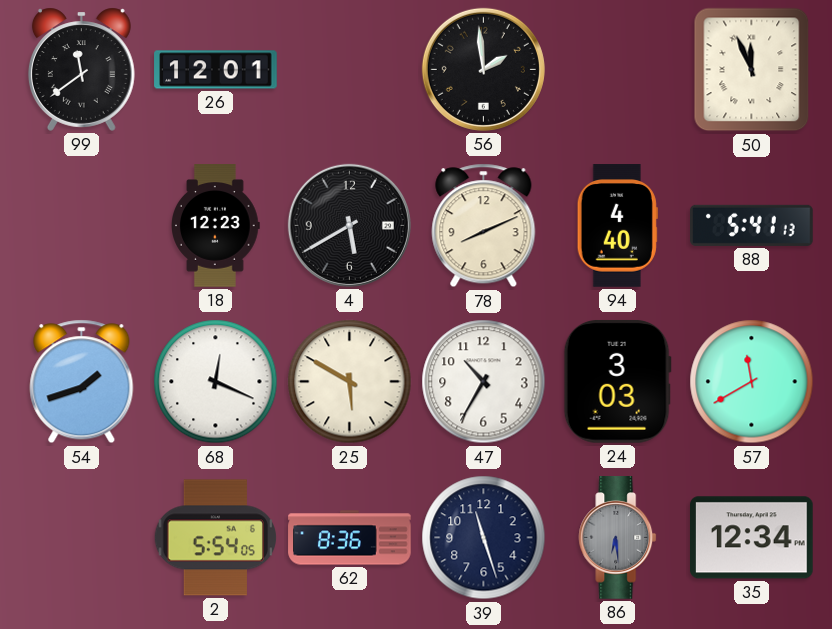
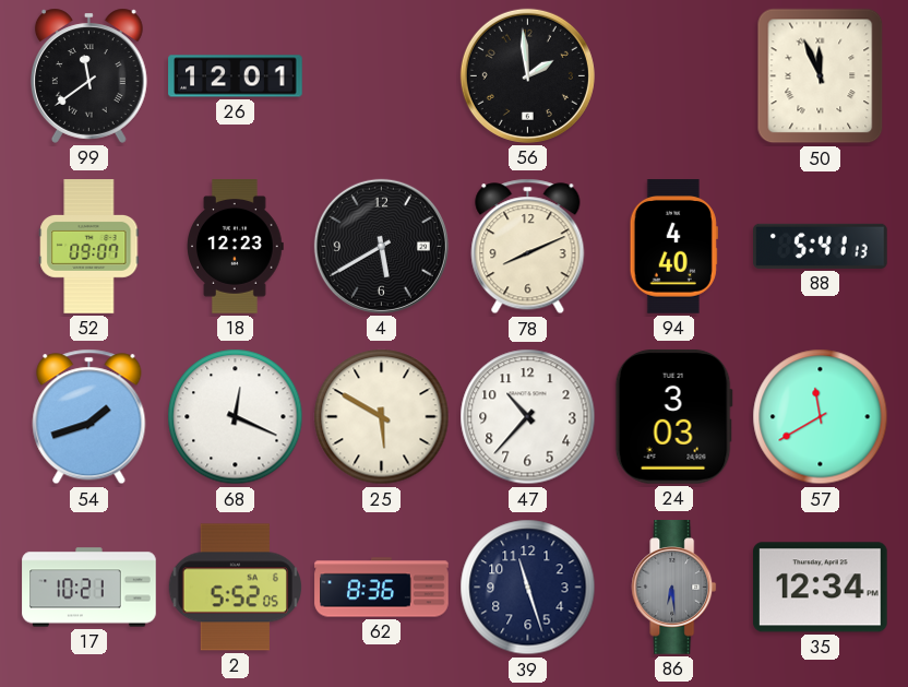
52: none -> 09:07
47: 10:35 -> 10:37
17: none -> 10:21
2: 5:54 -> 5:52
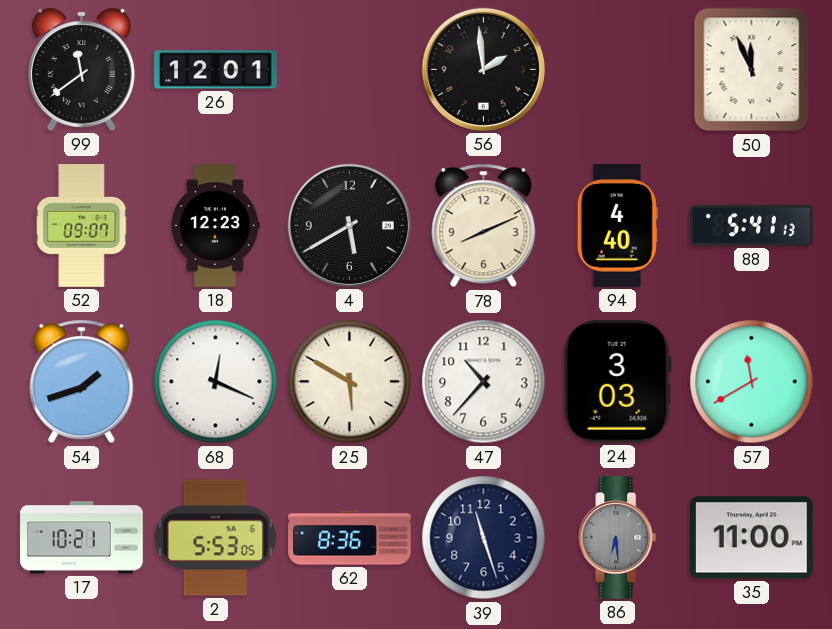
2: 5:52 -> 5:53
35: 12:34 -> 11:00
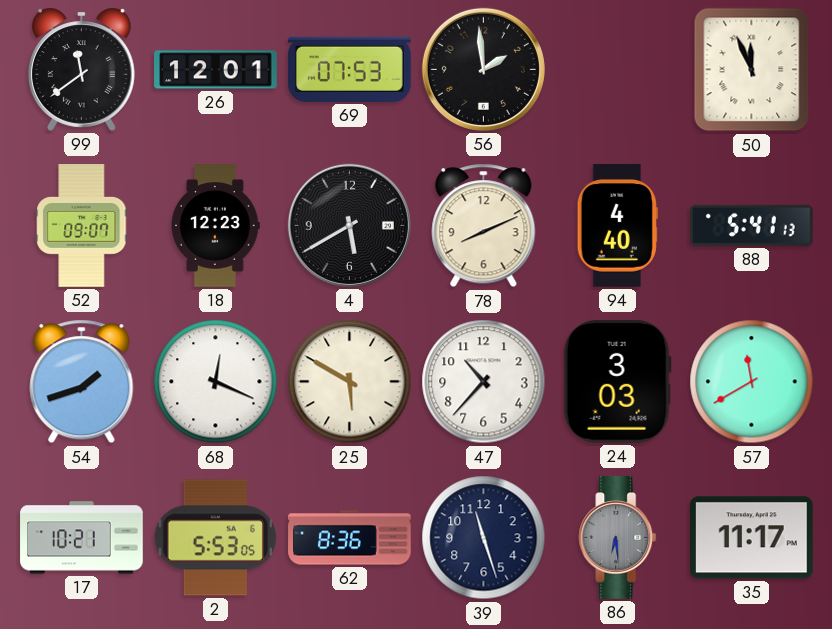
69: none -> 07:53
35: 11:00 -> 11:17
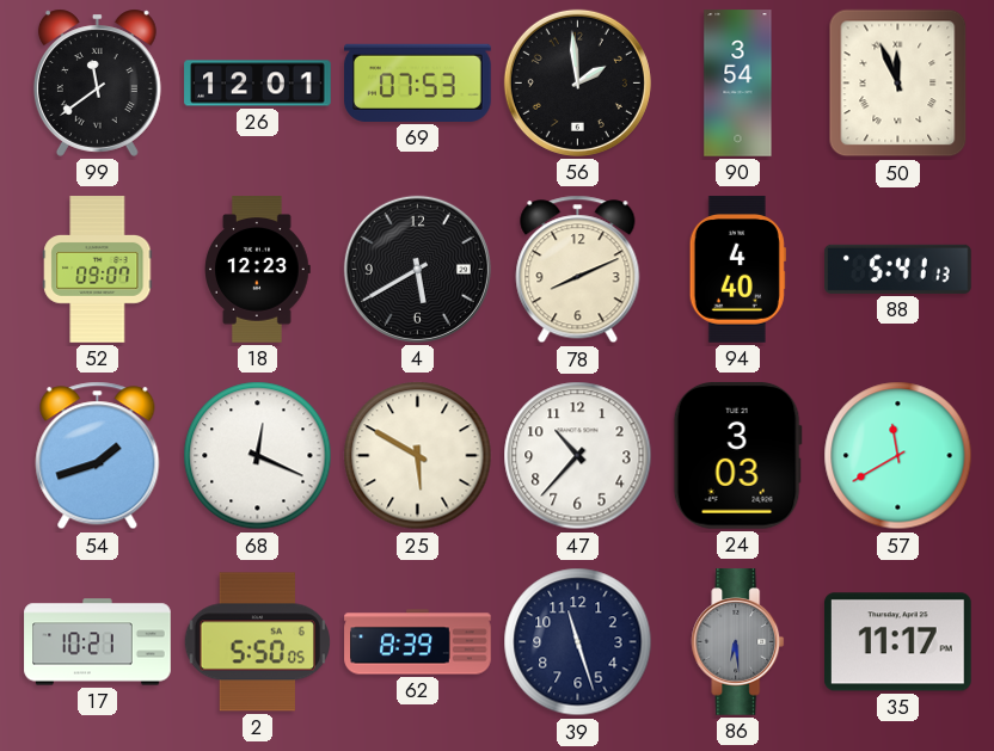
90: none -> 3:54
2: 5:53 -> 5:50
62: 8:36 -> 8:39
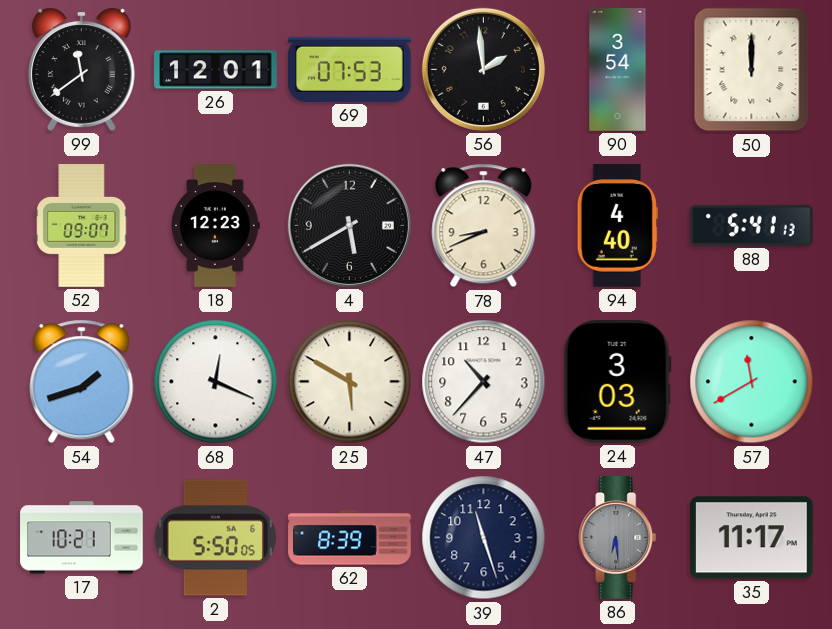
50: 11:56 -> 12:00
78: 8:11 -> 8:41
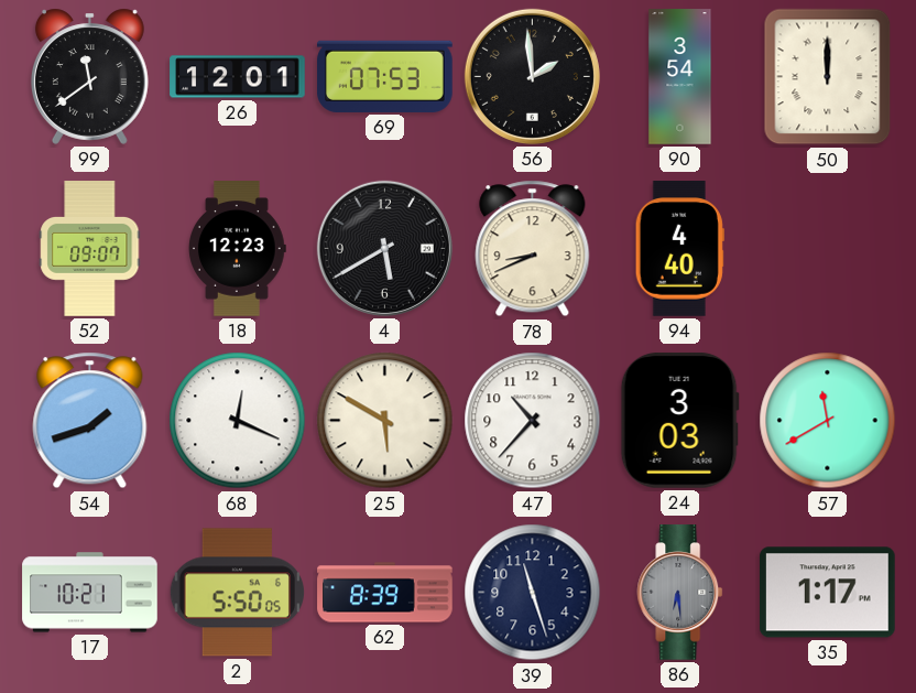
88: 5:41 -> none
35: 11:17 -> 1:17
